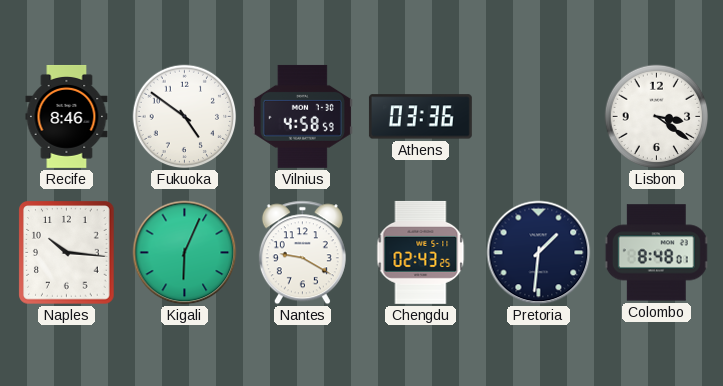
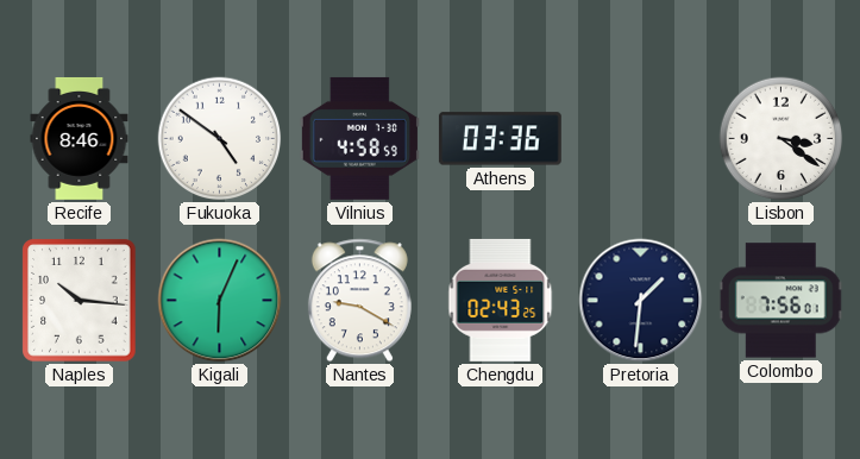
Colombo: 8:48 -> 7:56
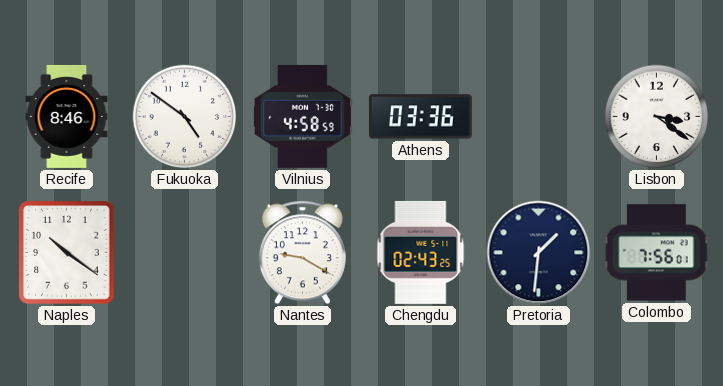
Naples: 10:16 -> 10:21
Kigali: 6:04 -> none
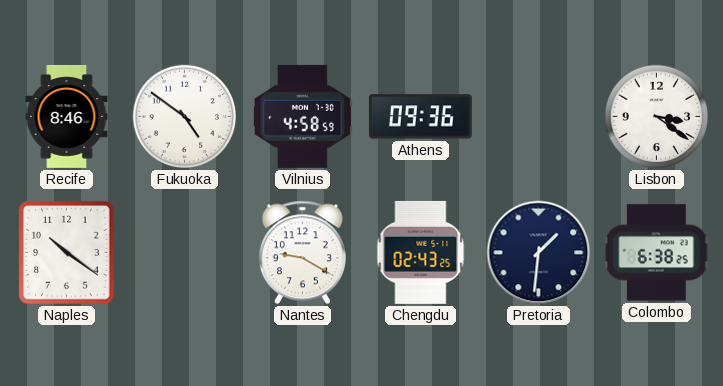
Athens: 03:36 -> 09:36
Colombo: 7:56 -> 6:38
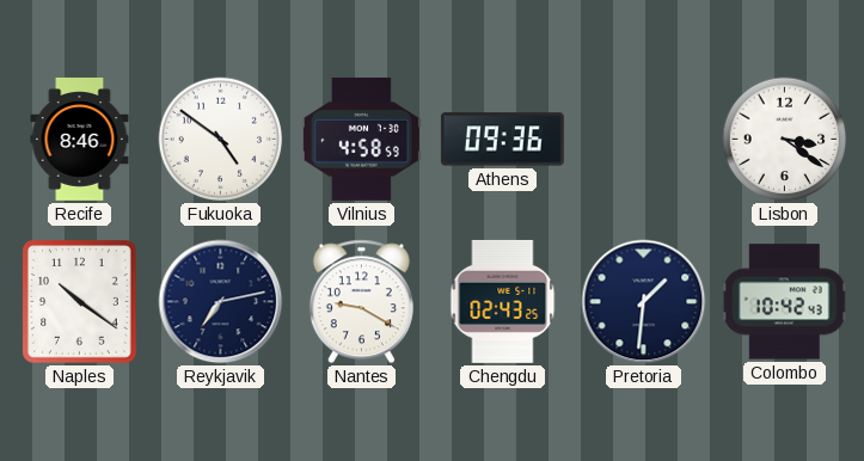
Reykjavik: none -> 7:13
Colombo: 6:38 -> 10:42
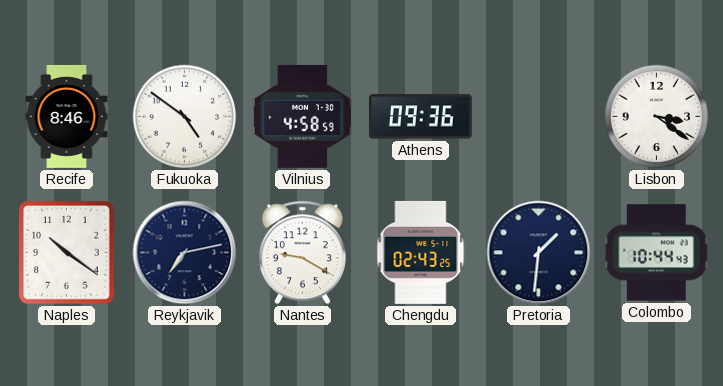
Colombo: 10:42 -> 10:44
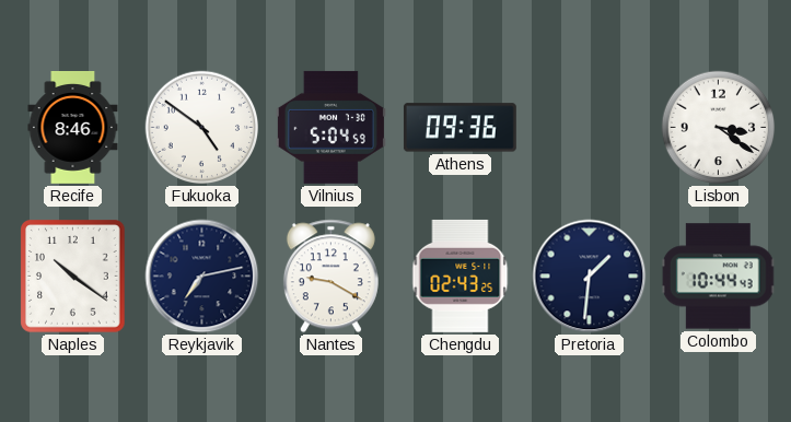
Vilnius: 4:58 -> 5:04
